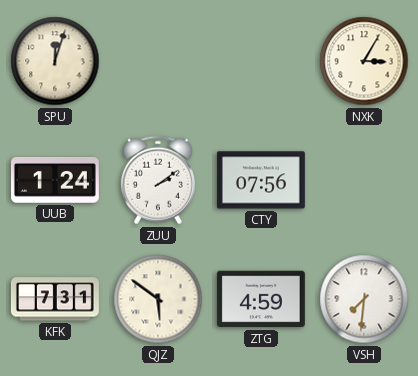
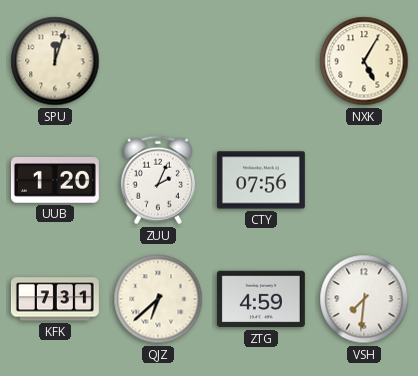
NXK: 3:05 -> 5:05
UUB: 1:24 -> 1:20
ZUU: 2:09 -> 2:04
QJZ: 5:51 -> 6:38
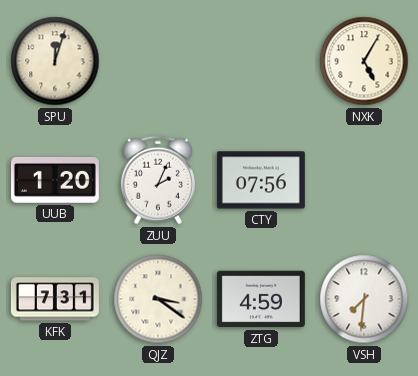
QJZ: 6:38 -> 3:21
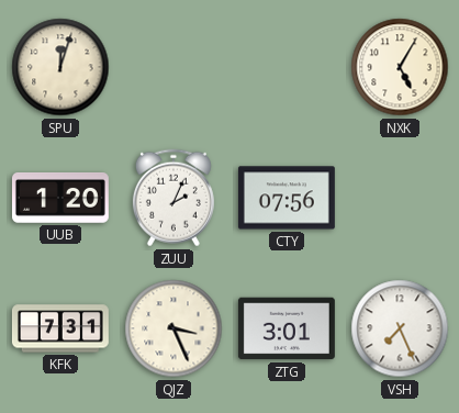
QJZ: 3:21 -> 3:26
ZTG: 4:59 -> 3:01
VSH: 7:31 -> 7:26
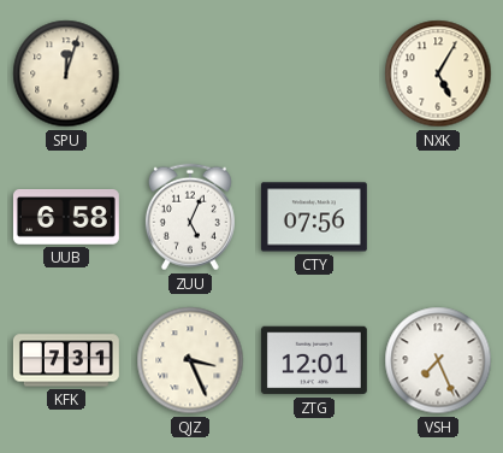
UUB: 1:20 -> 6:58
ZUU: 2:04 -> 5:04
ZTG: 3:01 -> 12:01
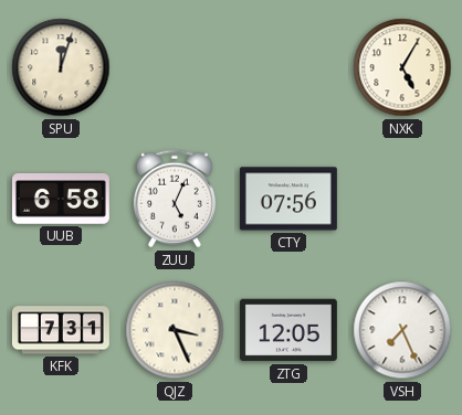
ZTG: 12:01 -> 12:05
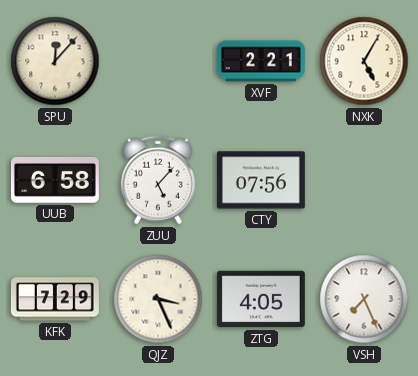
SPU: 12:03 -> 12:07
XVF: none -> 2:21
ZUU: 5:04 -> 5:07
KFK: 7:31 -> 7:29
ZTG: 12:05 -> 4:05
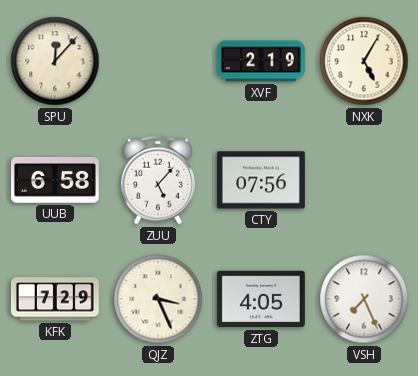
XVF: 2:21 -> 2:19
